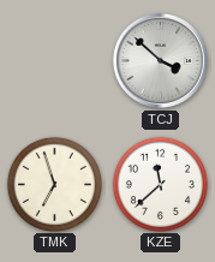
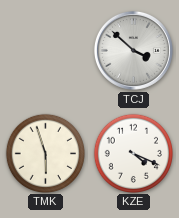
TMK: 6:57 -> 5:57
KZE: 11:38 -> 4:19
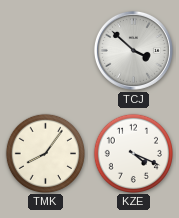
TMK: 5:57 -> 8:06
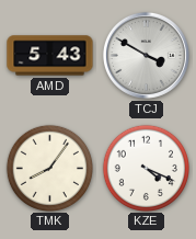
AMD: none -> 5:43
TCJ: 3:52 -> 3:50
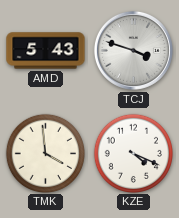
TCJ: 3:50 -> 3:48
TMK: 8:06 -> 3:59
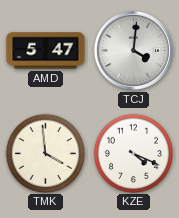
AMD: 5:43 -> 5:47
TCJ: 3:48 -> 4:01
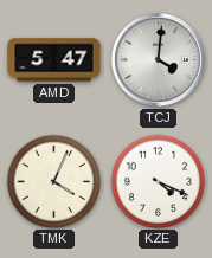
TMK: 3:59 -> 4:04
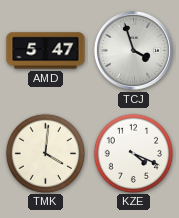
TCJ: 4:01 -> 3:57
TMK: 4:04 -> 4:01
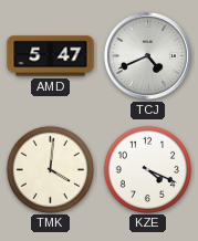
TCJ: 3:57 -> 4:41
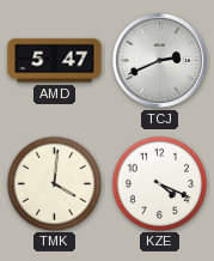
TCJ: 4:41 -> 2:41
